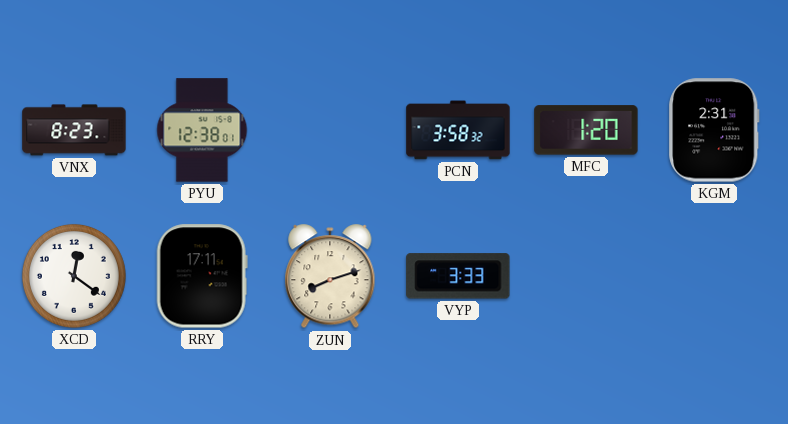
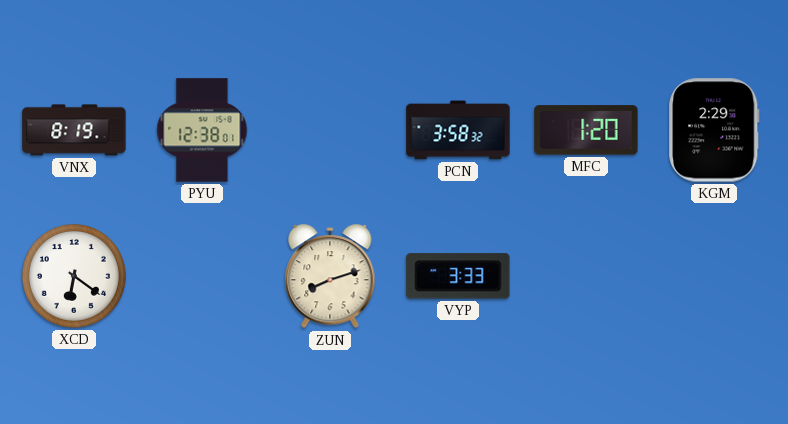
VNX: 8:23 -> 8:19
KGM: 2:31 -> 2:29
XCD: 12:21 -> 6:21
RRY: 17:11 -> none
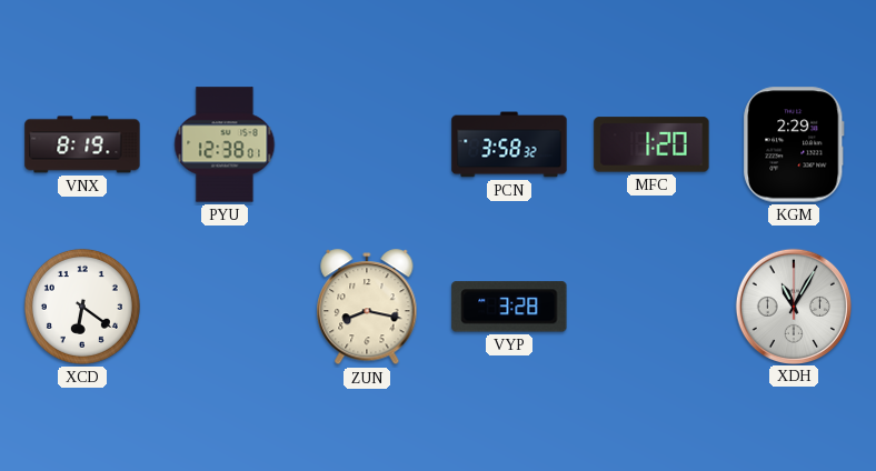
ZUN: 8:12 -> 8:17
VYP: 3:33 -> 3:28
XDH: none -> 11:05
